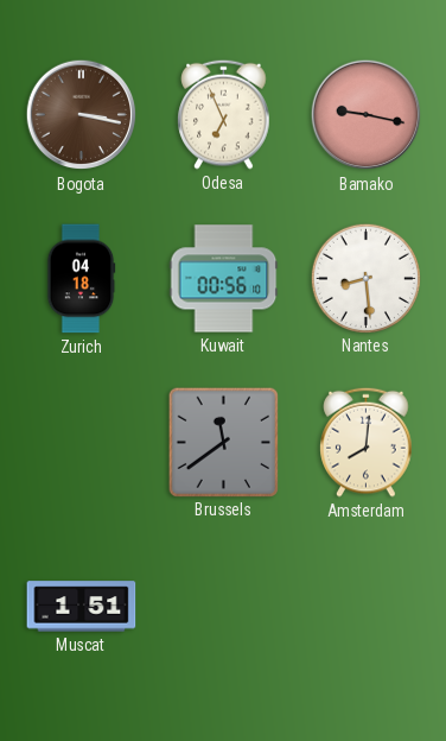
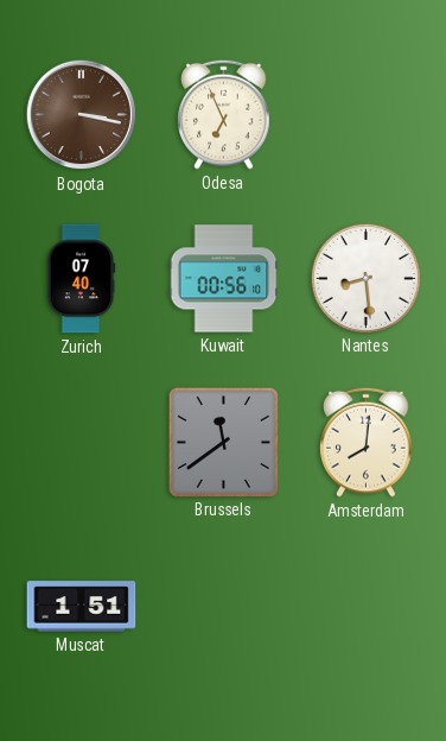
Bamako: 9:17 -> none
Zurich: 04:18 -> 07:40
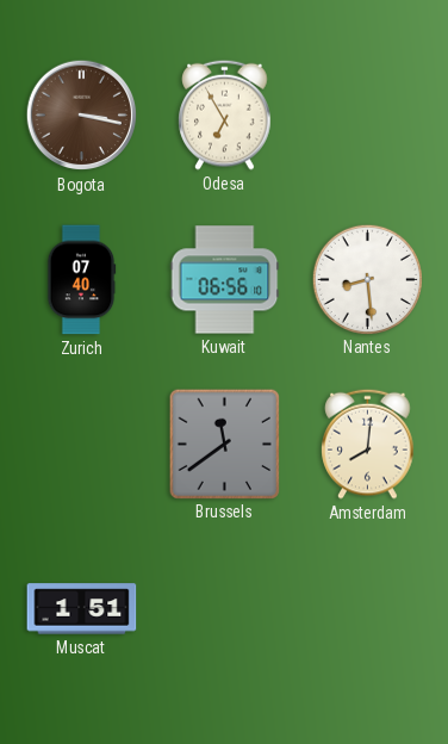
Odesa: 6:56 -> 6:55
Kuwait: 00:56 -> 06:56
